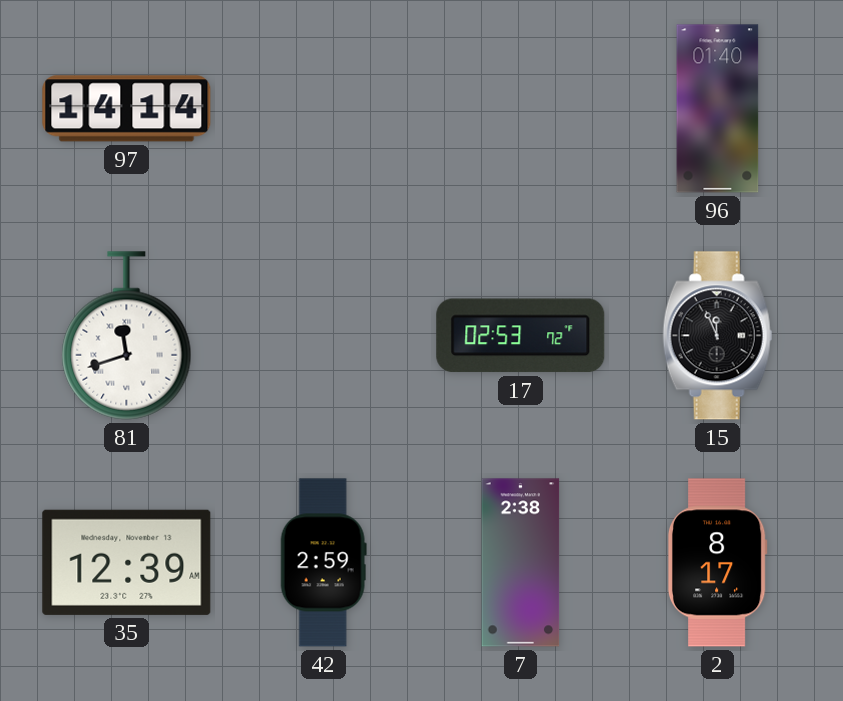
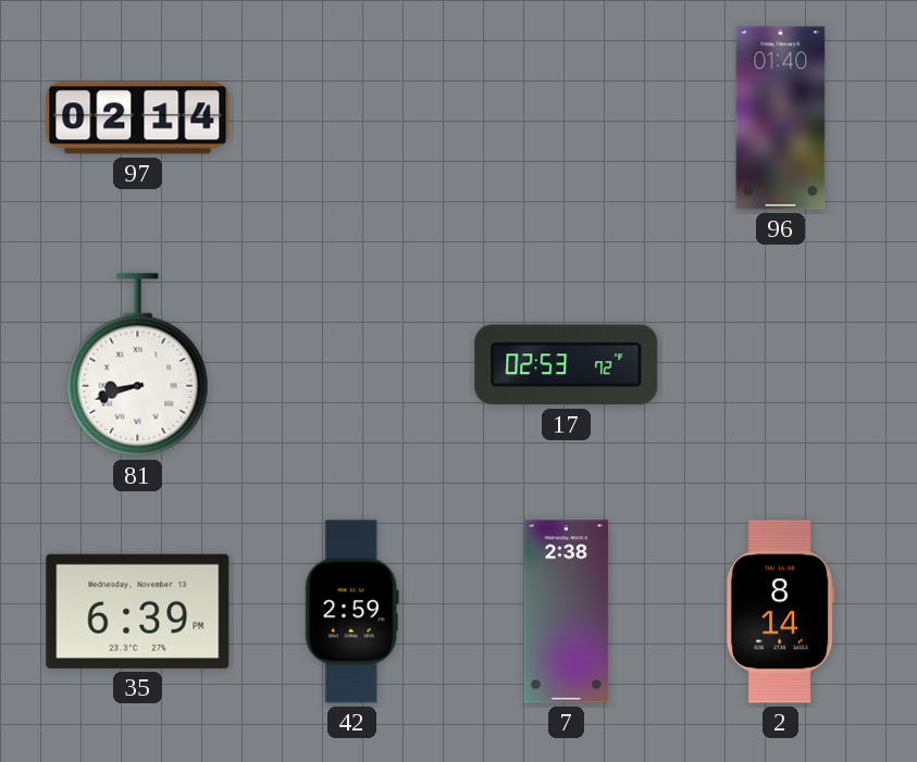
97: 14:14 -> 02:14
81: 11:42 -> 8:42
15: 11:56 -> none
35: 12:39 -> 6:39
2: 8:17 -> 8:14
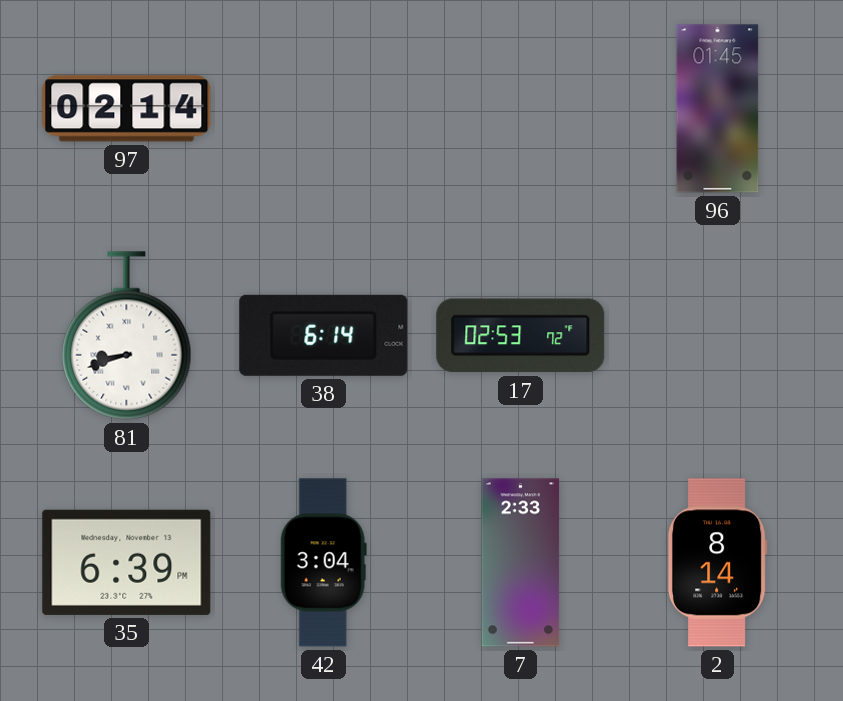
96: 01:40 -> 01:45
38: none -> 6:14
42: 2:59 -> 3:04
7: 2:38 -> 2:33
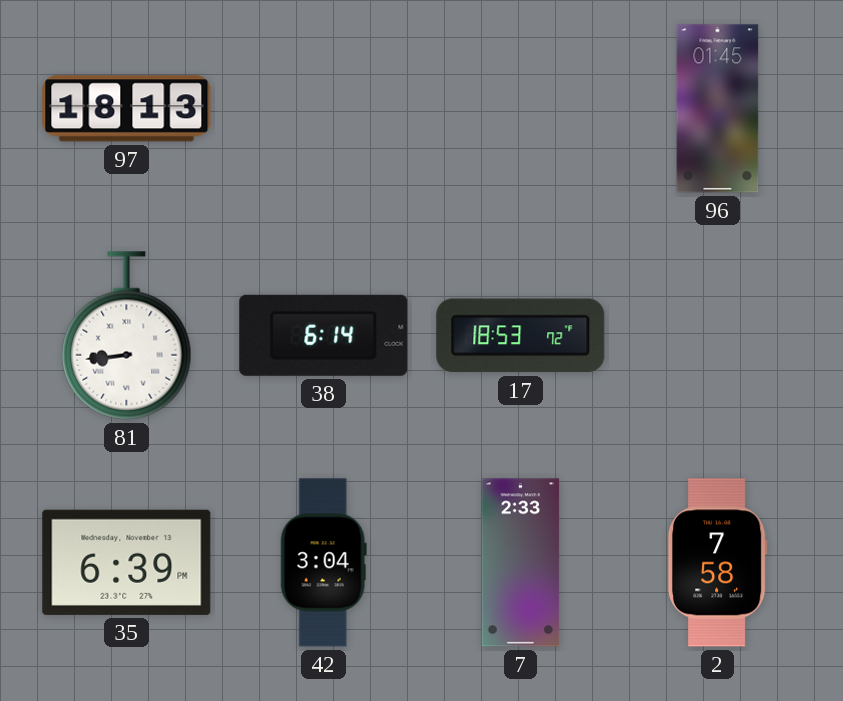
97: 02:14 -> 18:13
81: 8:42 -> 8:44
17: 02:53 -> 18:53
2: 8:14 -> 7:58
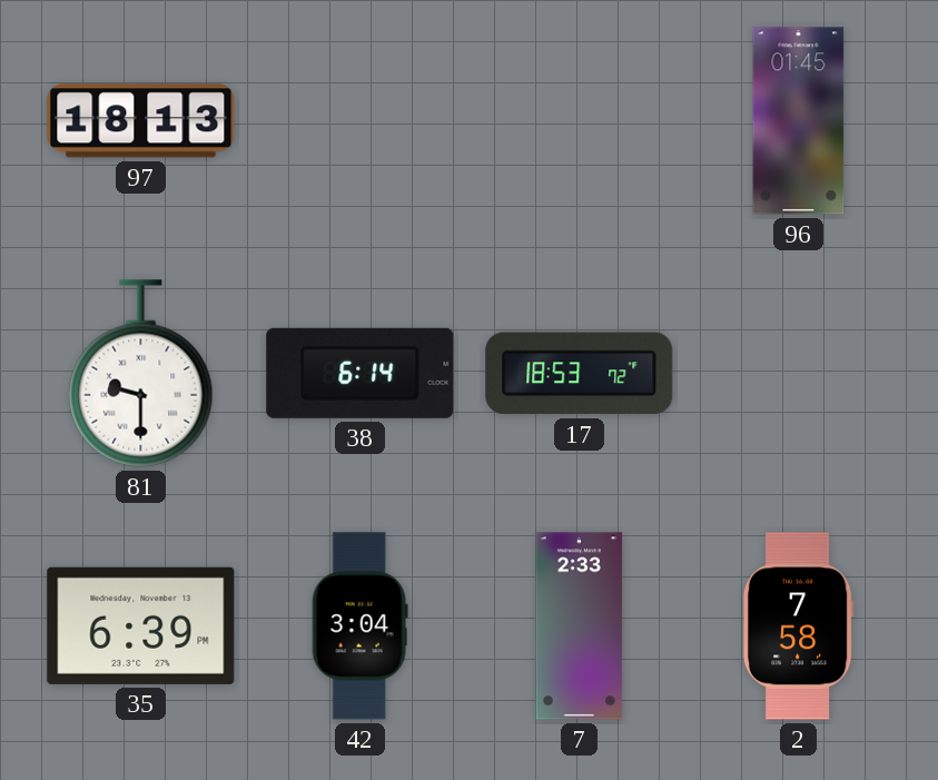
81: 8:44 -> 9:30
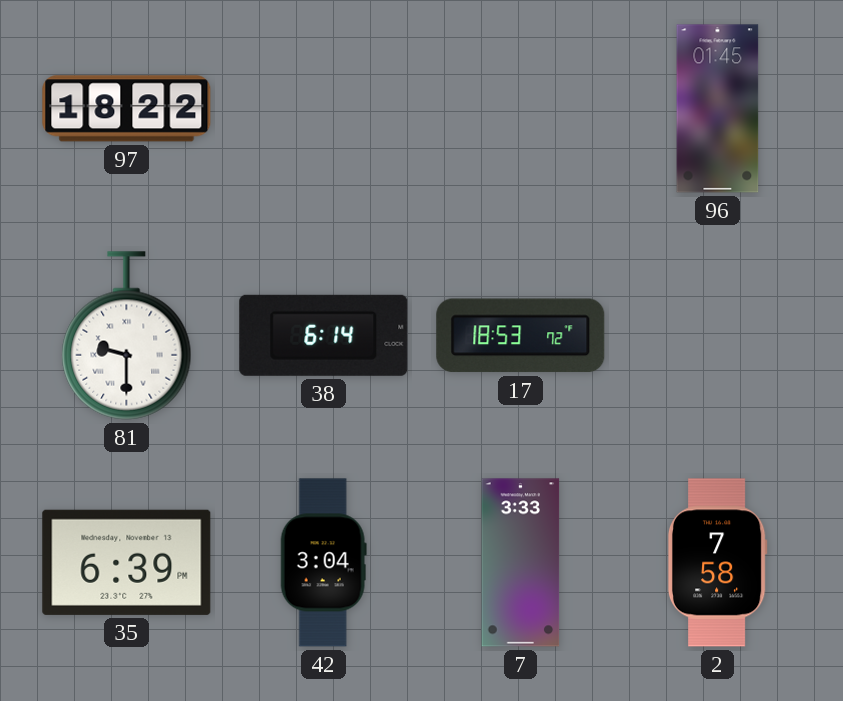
97: 18:13 -> 18:22
7: 2:33 -> 3:33
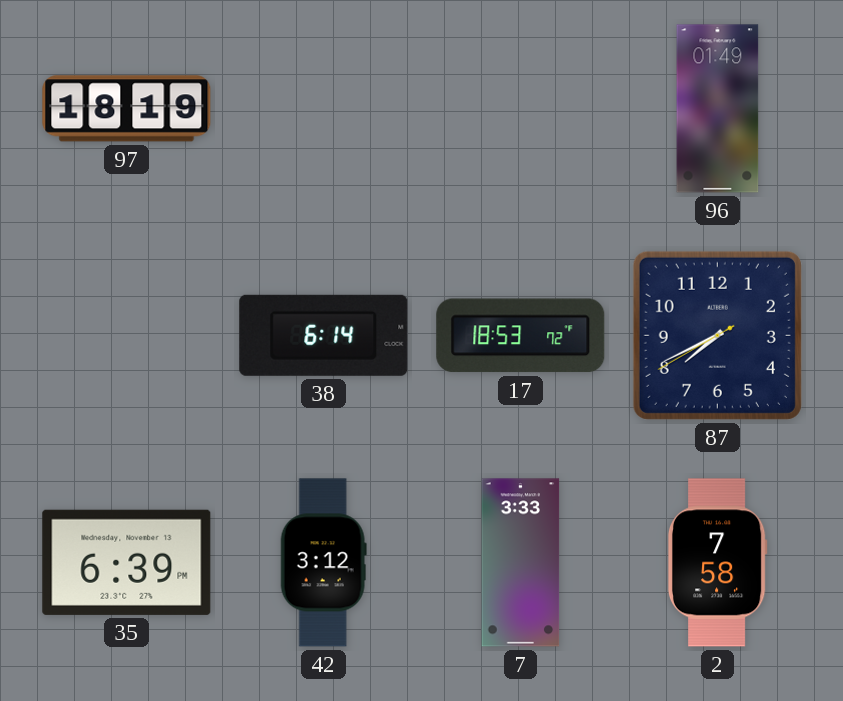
97: 18:22 -> 18:19
96: 01:45 -> 01:49
81: 9:30 -> none
87: none -> 7:40
42: 3:04 -> 3:12
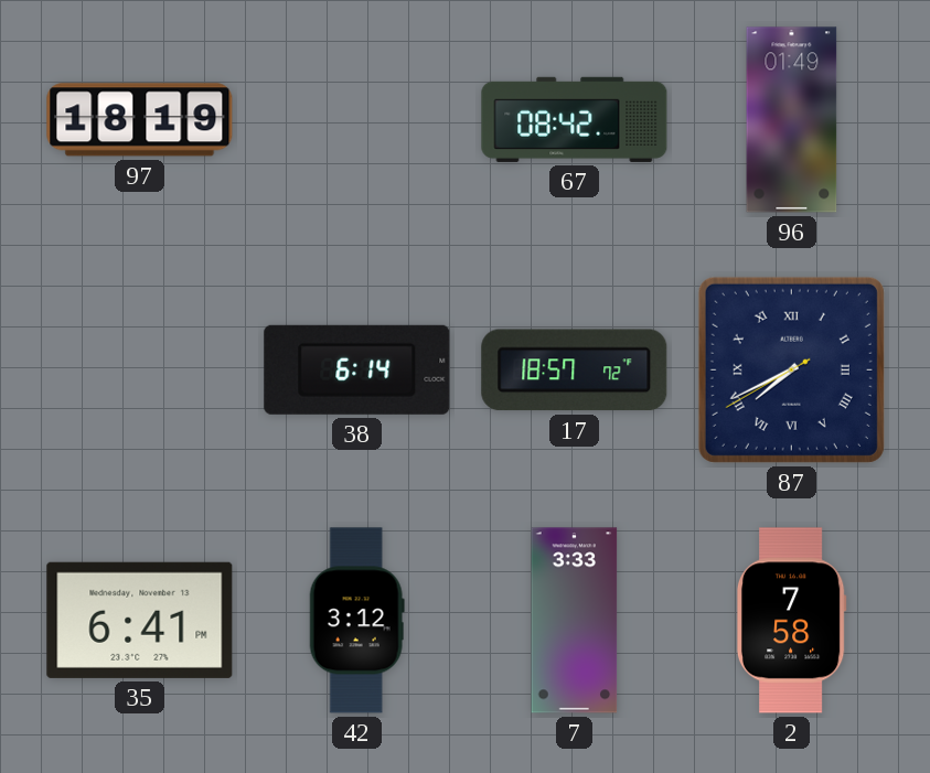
67: none -> 08:42
17: 18:53 -> 18:57
87 numerals: Arabic -> Roman
35: 6:39 -> 6:41
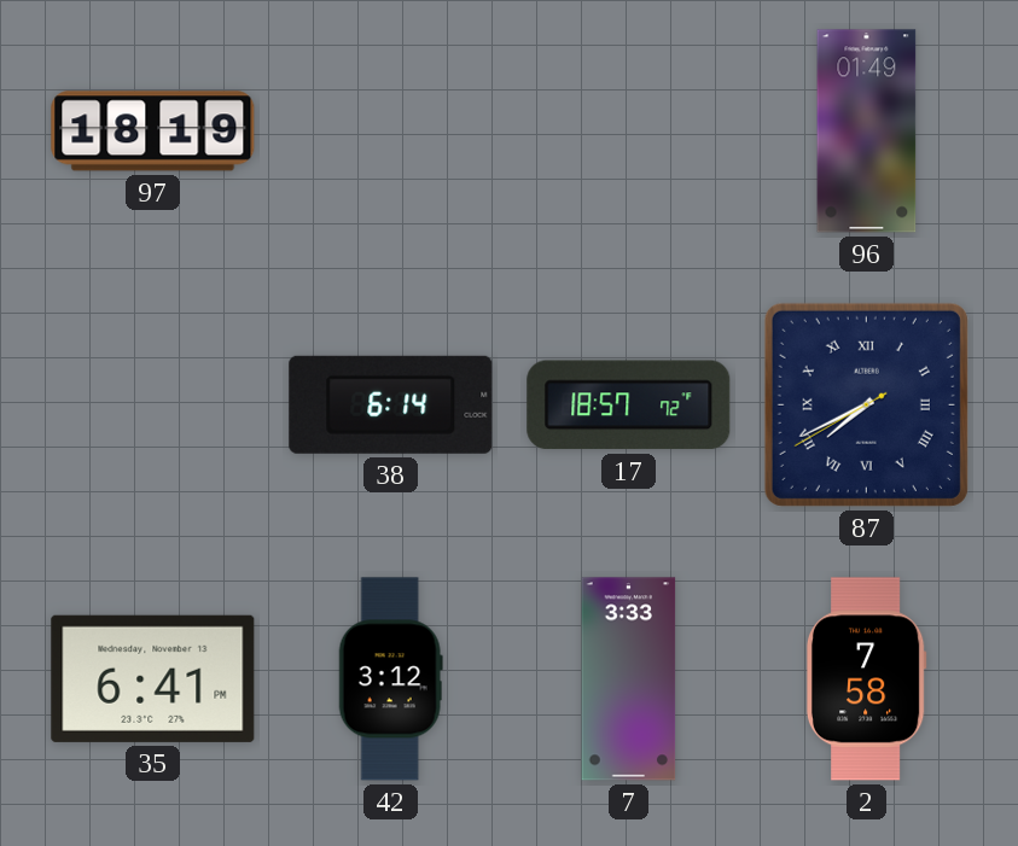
67: 08:42 -> none
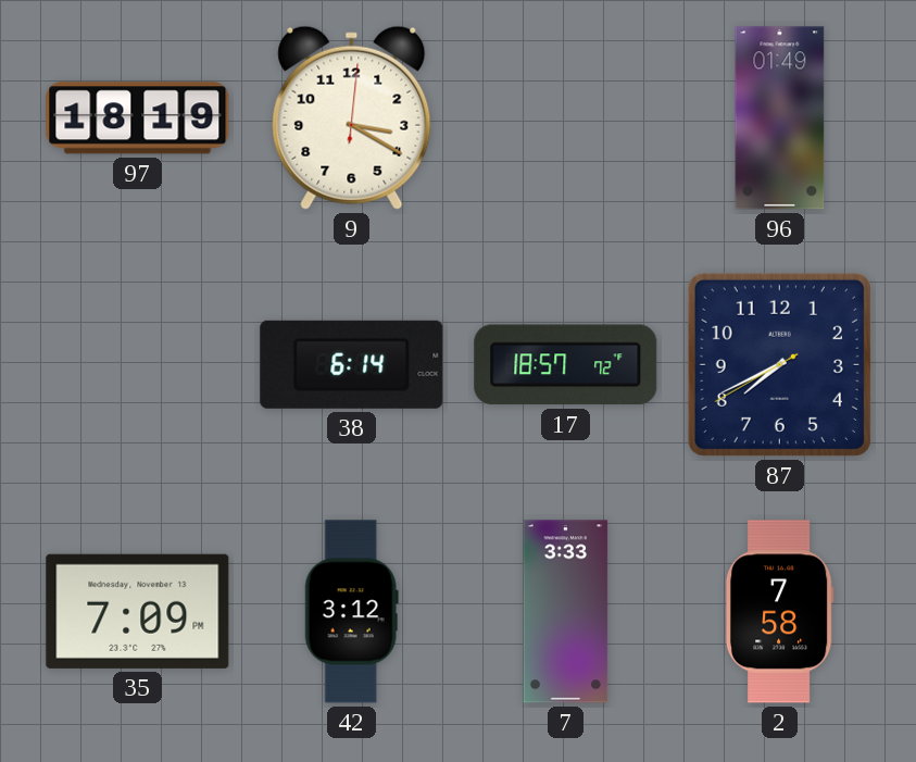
9: none -> 3:20
87 numerals: Roman -> Arabic
35: 6:41 -> 7:09
